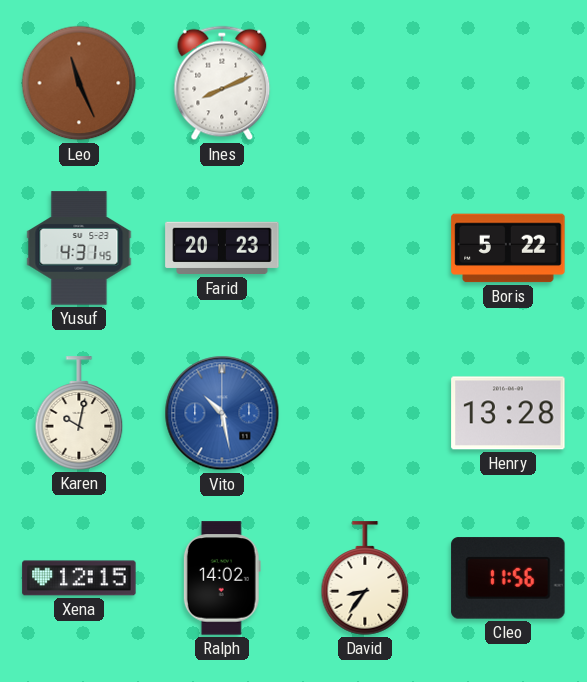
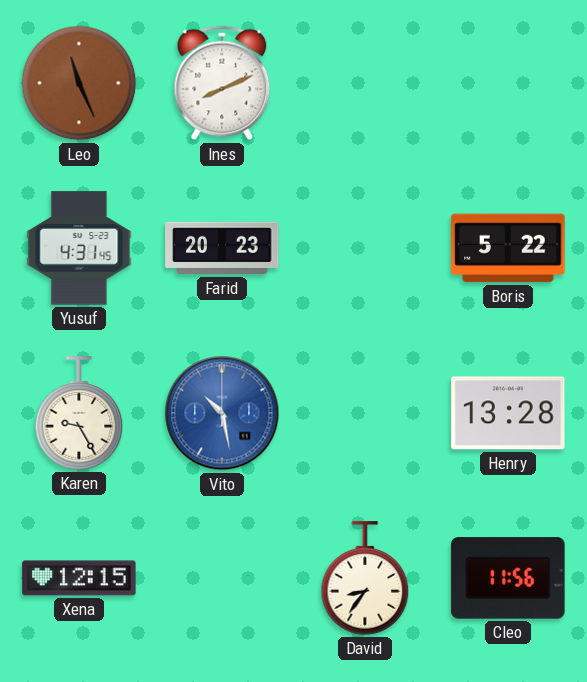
Karen: 10:02 -> 9:25
Ralph: 14:02 -> none
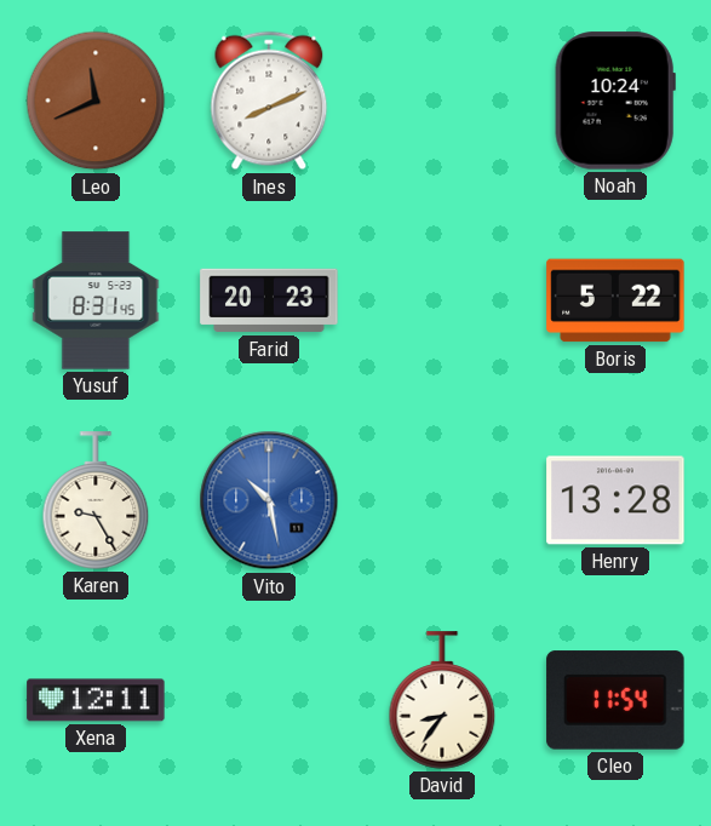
Leo: 11:26 -> 11:41
Noah: none -> 10:24
Yusuf: 4:31 -> 8:31
Xena: 12:15 -> 12:11
Cleo: 11:56 -> 11:54
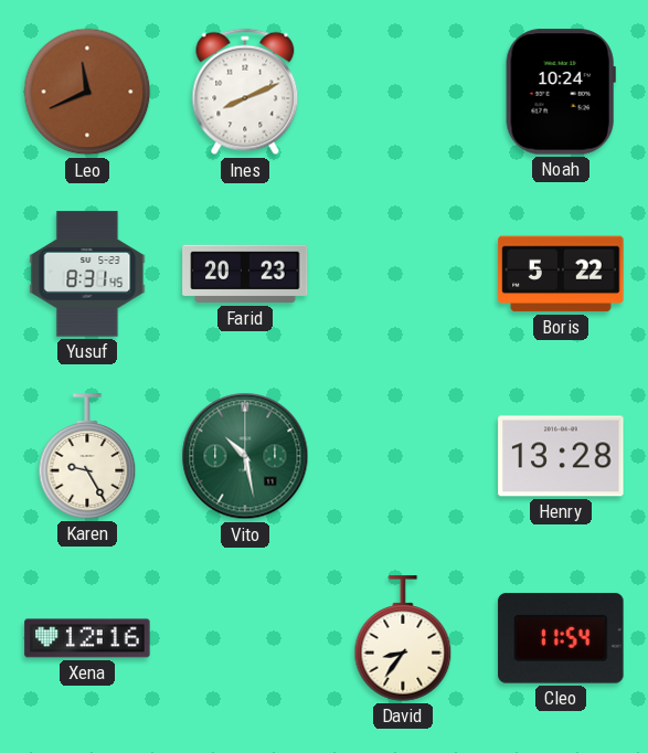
Vito dial: blue -> green
Xena: 12:11 -> 12:16
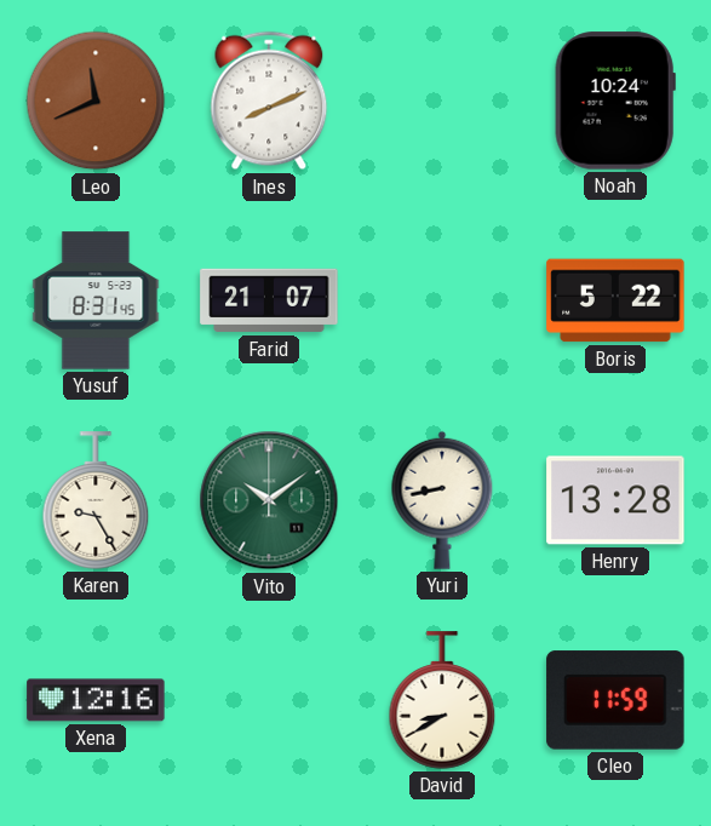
Farid: 20:23 -> 21:07
Vito: 10:28 -> 10:09
Yuri: none -> 8:43
David: 8:36 -> 8:40
Cleo: 11:54 -> 11:59
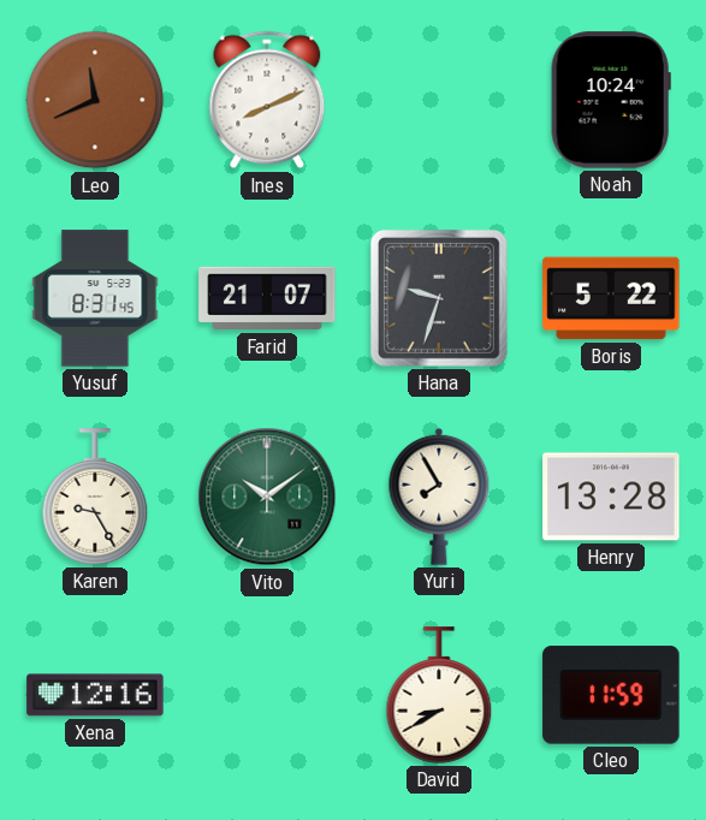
Hana: none -> 9:33
Yuri: 8:43 -> 7:55
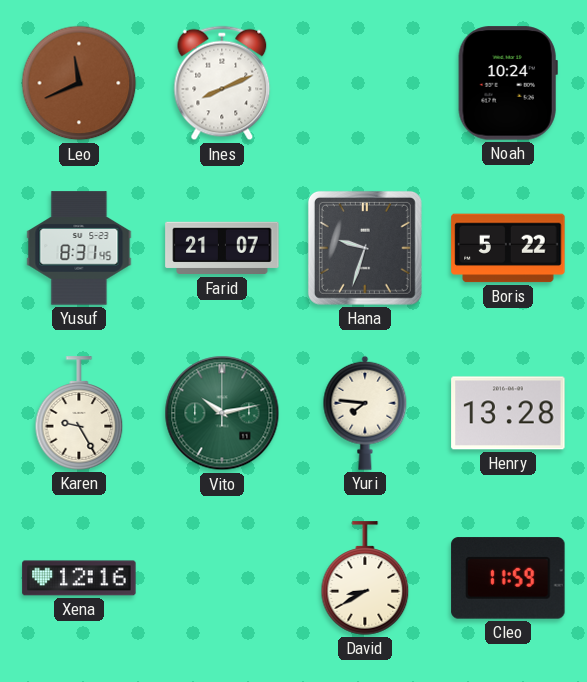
Vito: 10:09 -> 10:13
Yuri: 7:55 -> 7:46
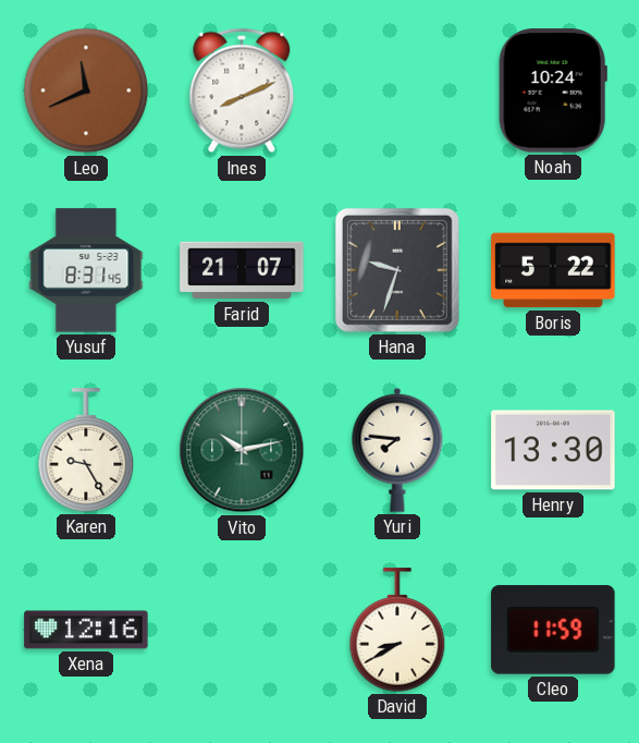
Henry: 13:28 -> 13:30
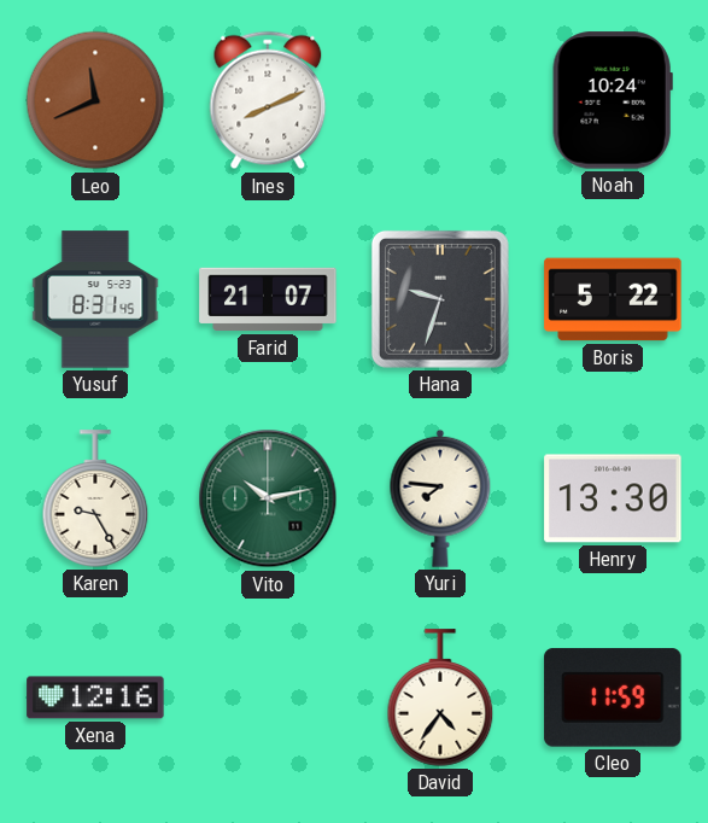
David: 8:40 -> 4:36
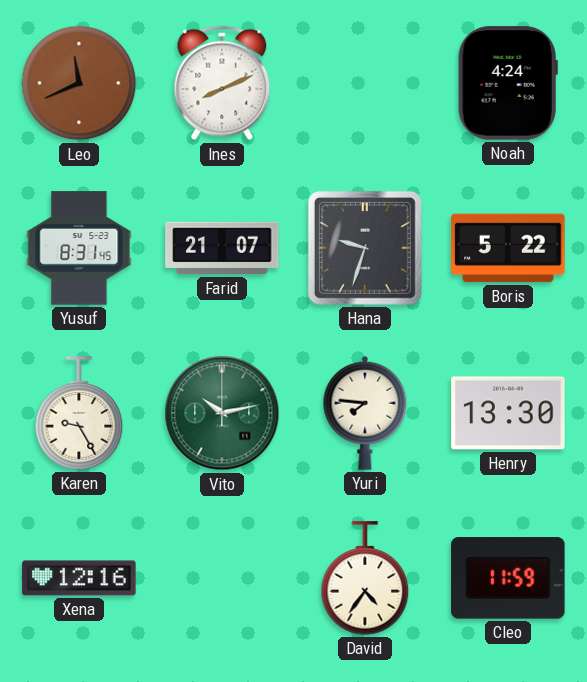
Noah: 10:24 -> 4:24
